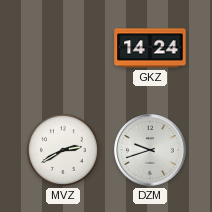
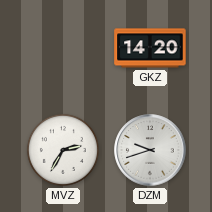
GKZ: 14:24 -> 14:20
MVZ: 2:40 -> 2:35
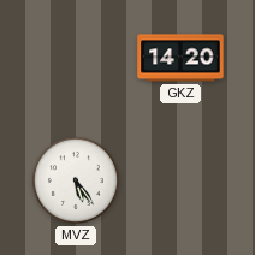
MVZ: 2:35 -> 5:24
DZM: 9:42 -> none
